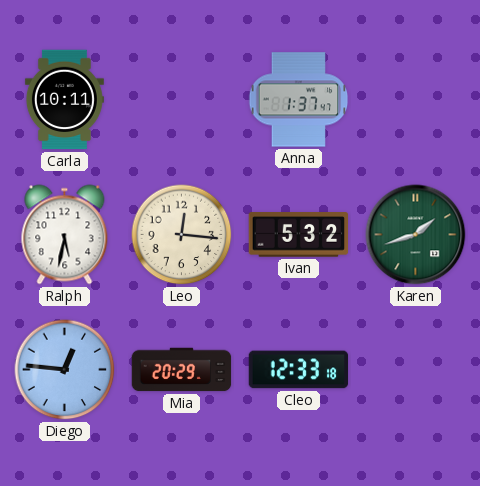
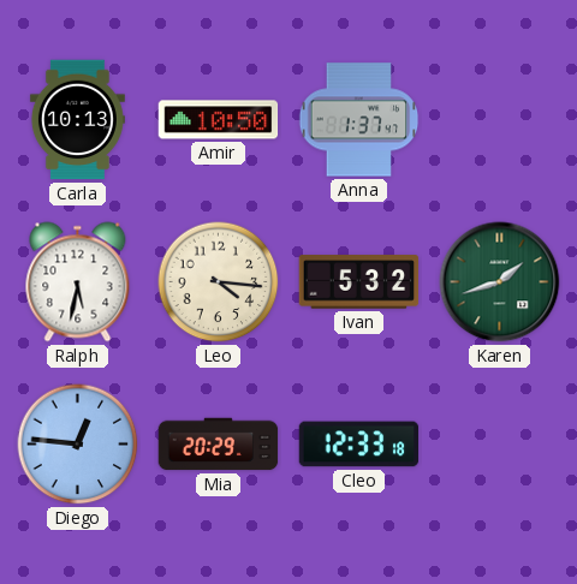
Carla: 10:11 -> 10:13
Amir: none -> 10:50
Leo: 12:16 -> 4:16
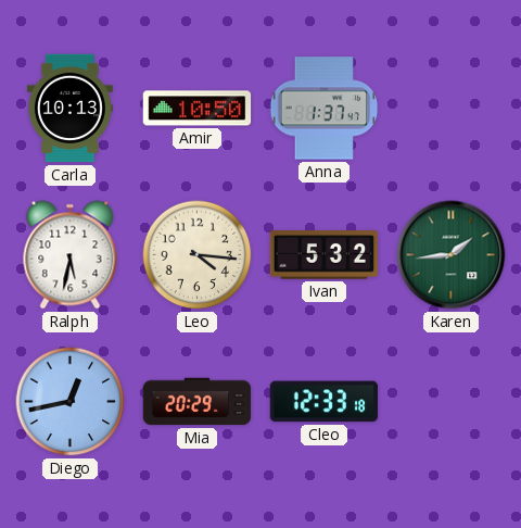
Karen: 1:42 -> 1:44
Diego: 12:46 -> 12:43
